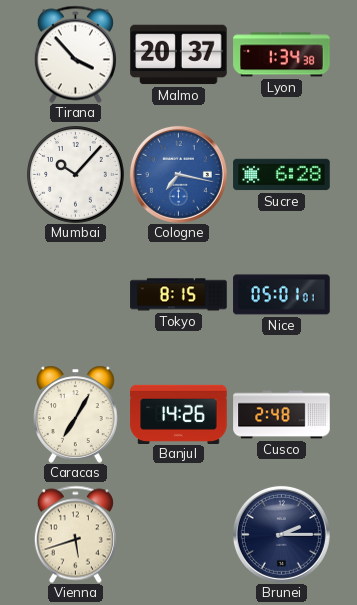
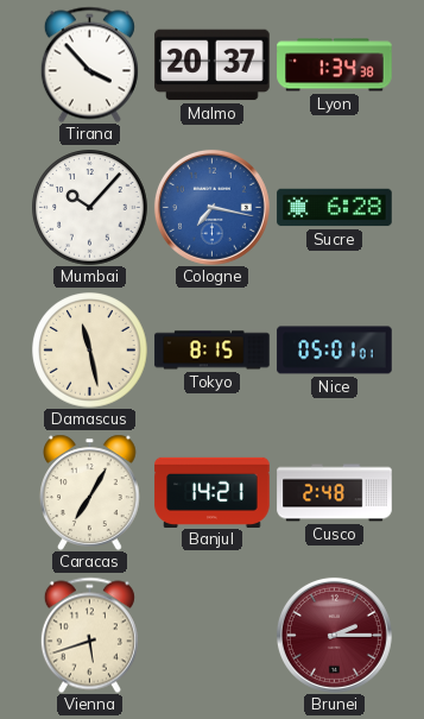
Damascus: none -> 11:28
Banjul: 14:26 -> 14:21
Brunei dial: navy -> burgundy
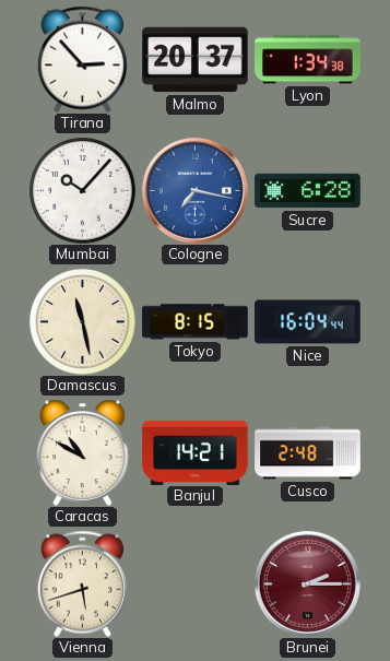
Tirana: 3:53 -> 2:53
Nice: 05:01 -> 16:04
Caracas: 7:05 -> 10:50
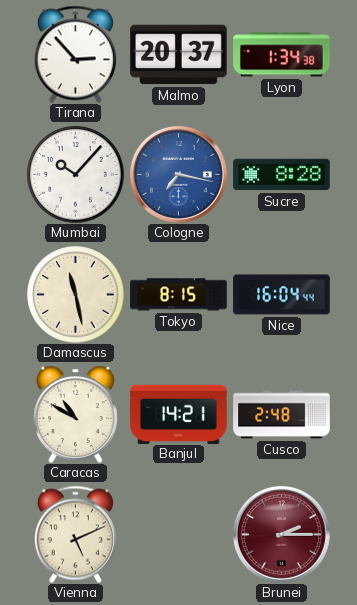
Sucre: 6:28 -> 8:28
Vienna: 5:42 -> 5:11
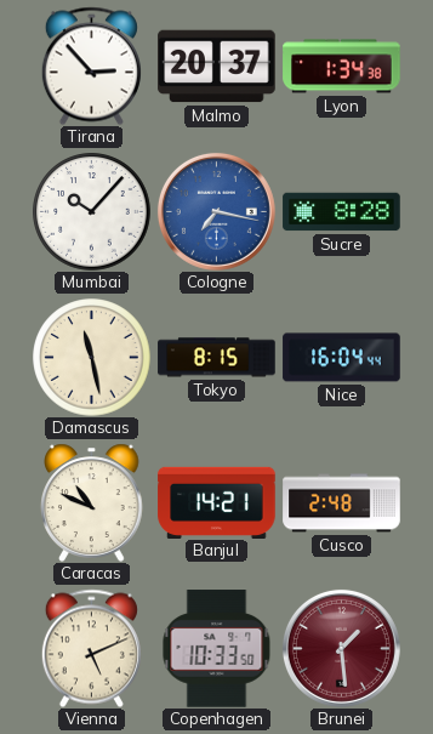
Caracas: 10:50 -> 10:49
Copenhagen: none -> 10:33
Brunei: 2:15 -> 1:29
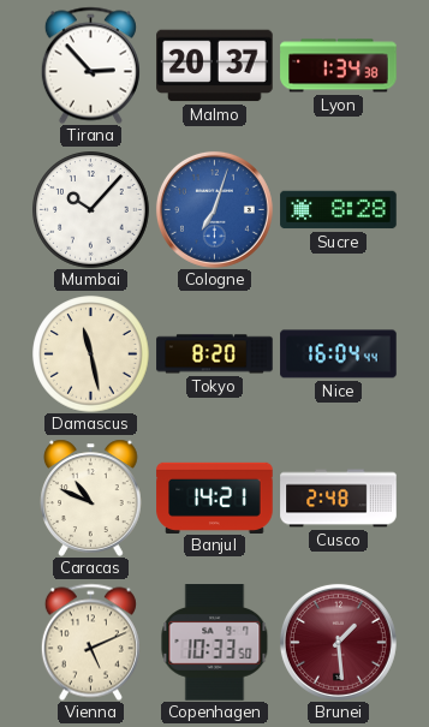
Cologne: 7:17 -> 7:03
Tokyo: 8:15 -> 8:20
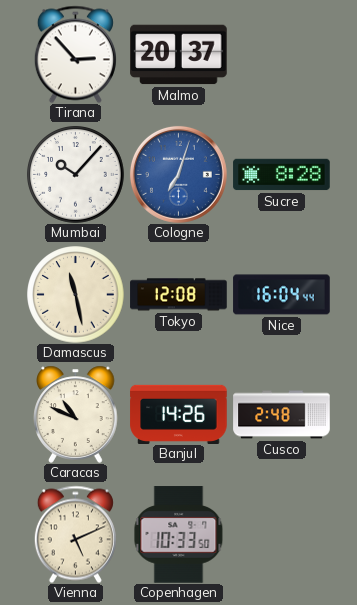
Lyon: 1:34 -> none
Tokyo: 8:20 -> 12:08
Banjul: 14:21 -> 14:26
Brunei: 1:29 -> none
